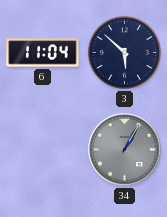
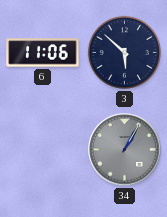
6: 11:04 -> 11:06
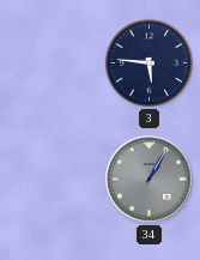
6: 11:06 -> none
3: 5:52 -> 5:46
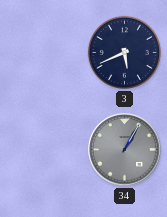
3: 5:46 -> 5:41
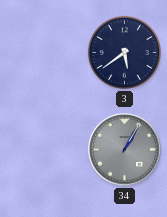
3: 5:41 -> 5:39
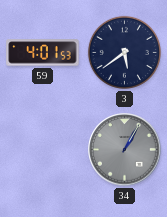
59: none -> 4:01
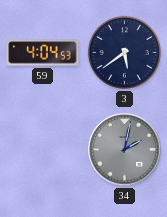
59: 4:01 -> 4:04
34: 1:05 -> 2:02
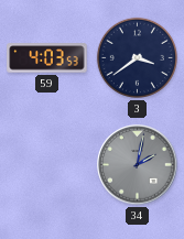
59: 4:04 -> 4:03
3: 5:39 -> 3:39
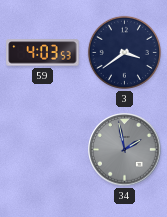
34: 2:02 -> 1:58
